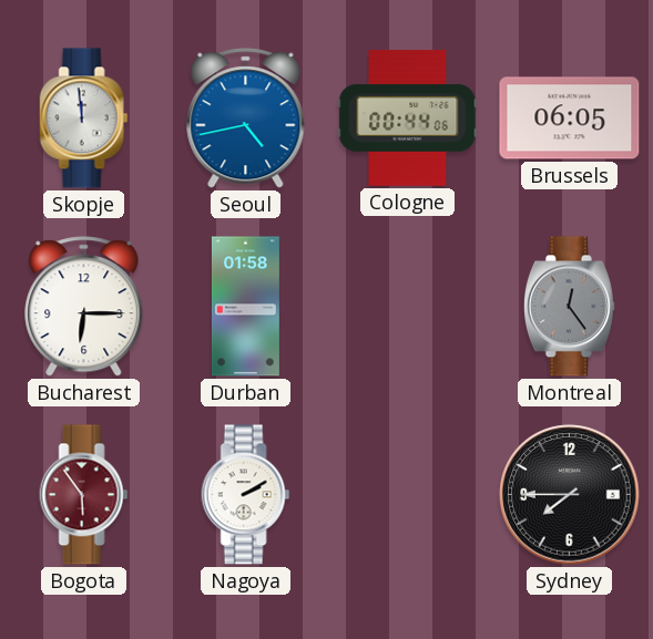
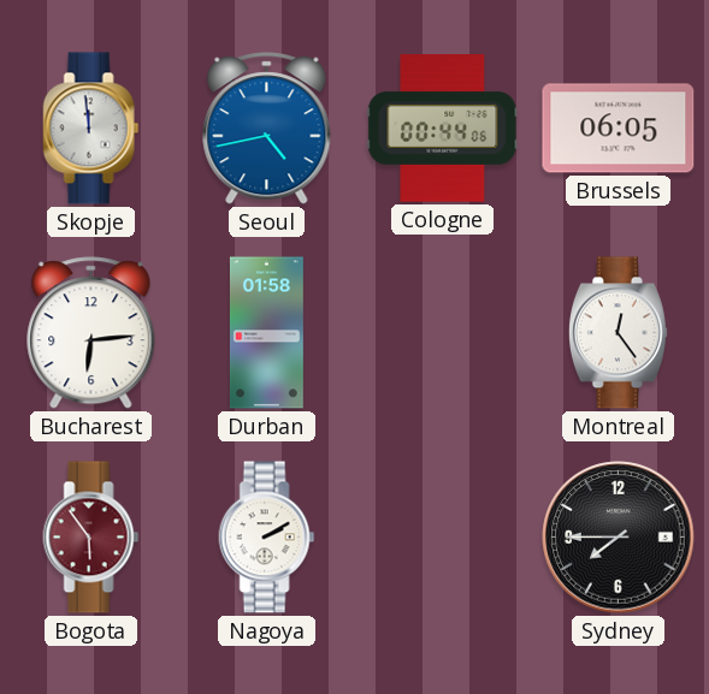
Bucharest: 6:15 -> 6:14
Montreal dial: grey -> white
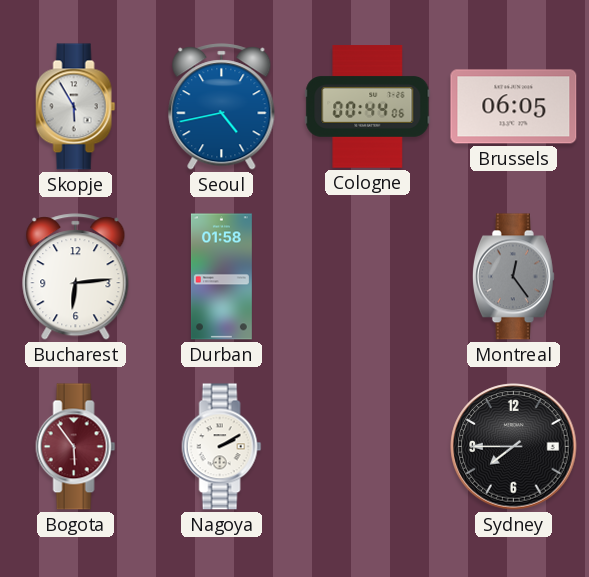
Skopje: 11:59 -> 5:55
Montreal dial: white -> grey
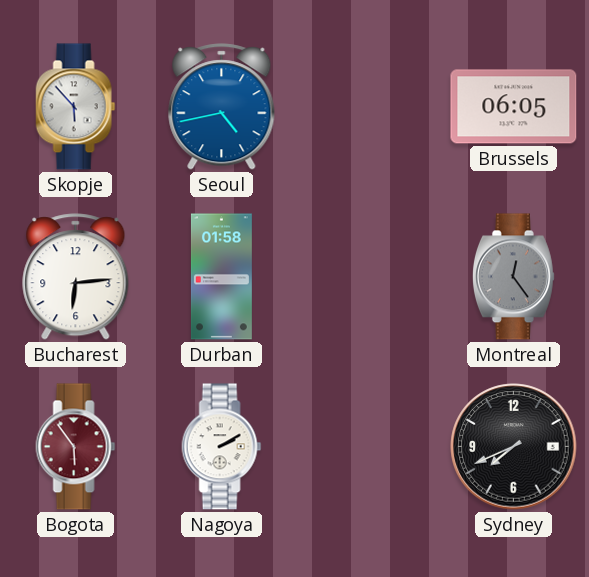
Skopje: 5:55 -> 5:53
Cologne: 00:44 -> none
Sydney: 7:45 -> 7:41
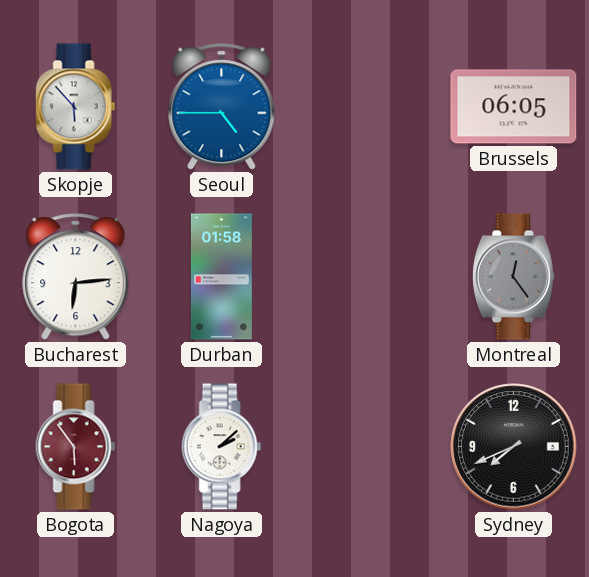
Seoul: 4:43 -> 4:45
Nagoya: 2:10 -> 2:08
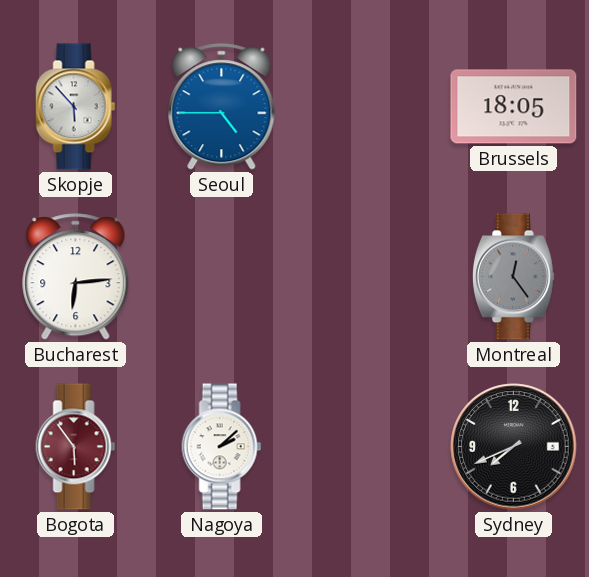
Brussels: 06:05 -> 18:05
Durban: 01:58 -> none
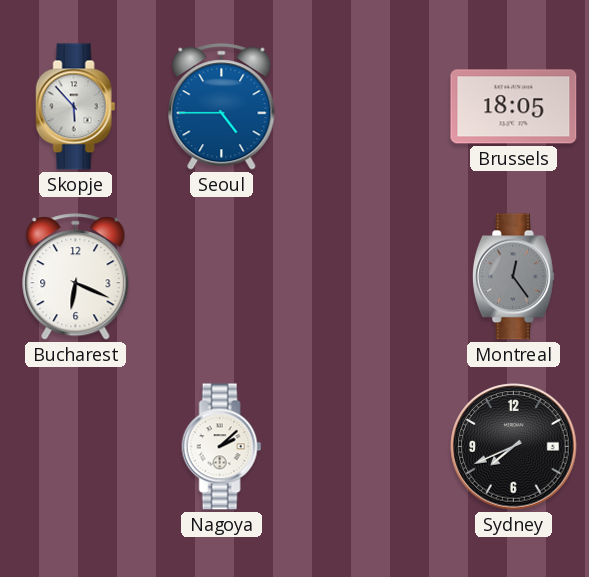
Bucharest: 6:14 -> 6:19
Bogota: 5:54 -> none
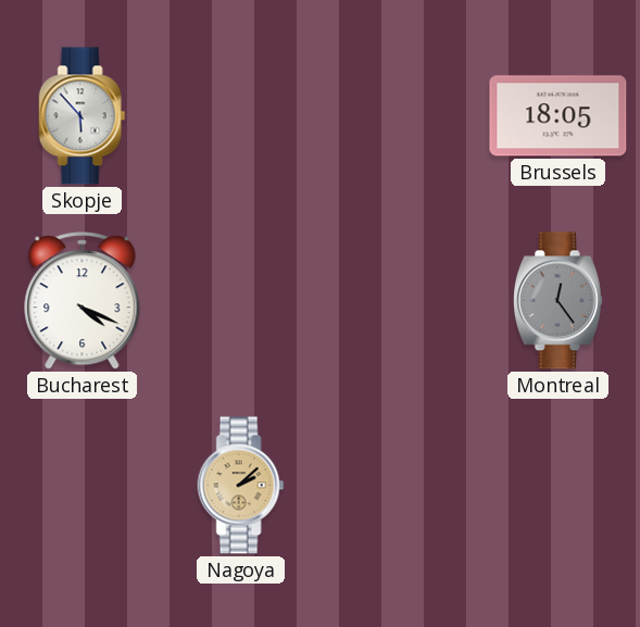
Seoul: 4:45 -> none
Bucharest: 6:19 -> 4:19
Nagoya dial: white -> champagne
Sydney: 7:41 -> none
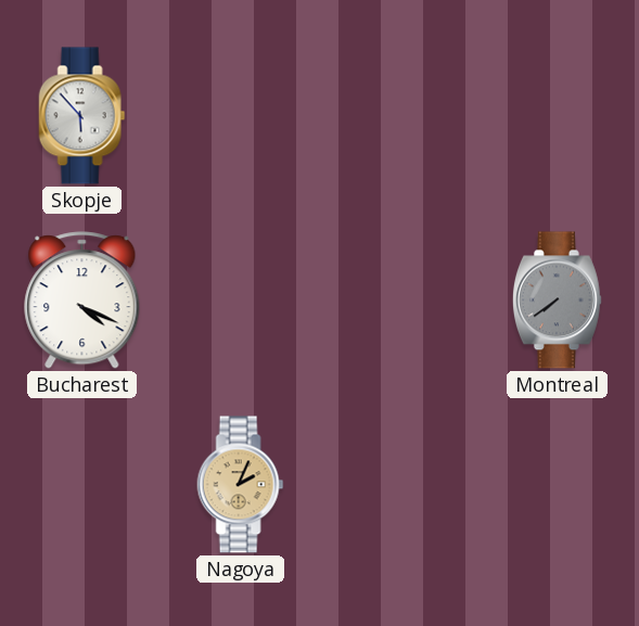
Brussels: 18:05 -> none
Montreal: 12:24 -> 7:39
Nagoya: 2:08 -> 2:04
